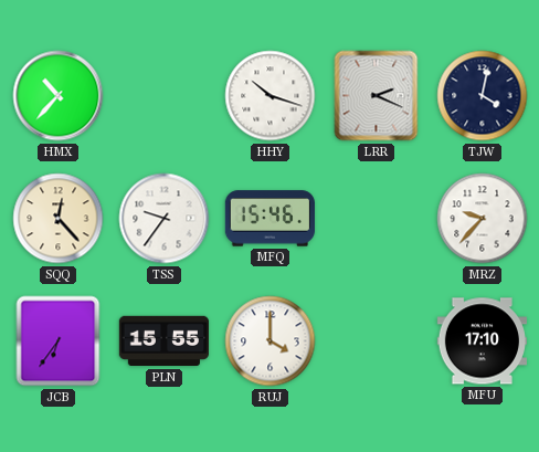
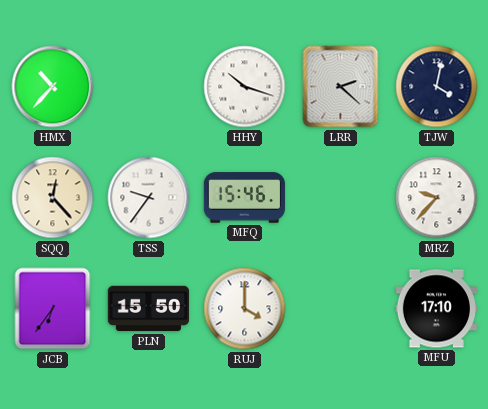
LRR: 2:19 -> 2:22
PLN: 15:55 -> 15:50
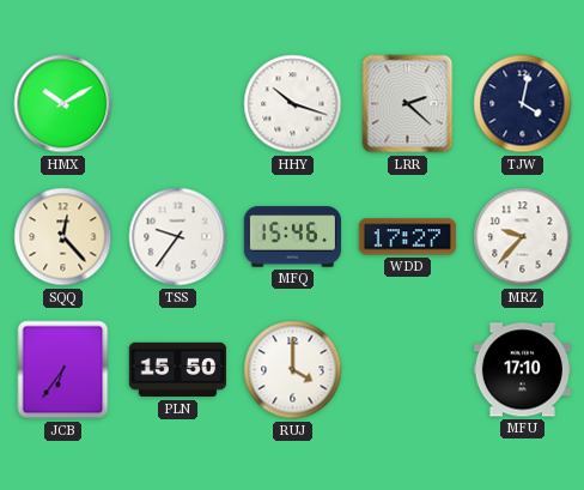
HMX: 10:37 -> 10:10
WDD: none -> 17:27
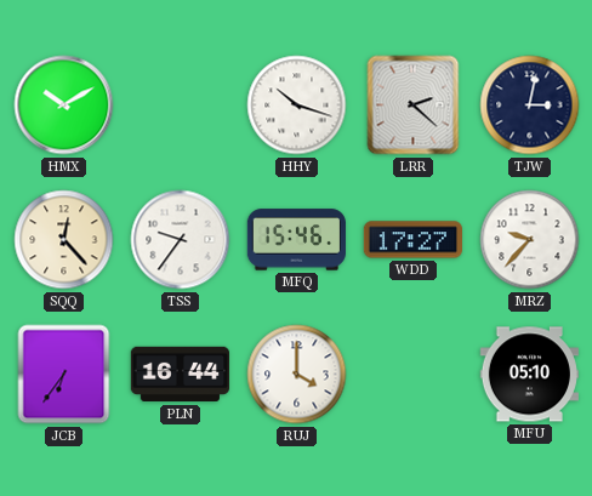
TJW: 4:02 -> 3:02
PLN: 15:50 -> 16:44
MFU: 17:10 -> 05:10
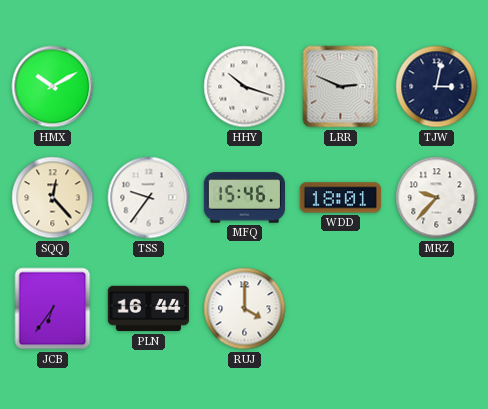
LRR: 2:22 -> 2:49
WDD: 17:27 -> 18:01
MFU: 05:10 -> none
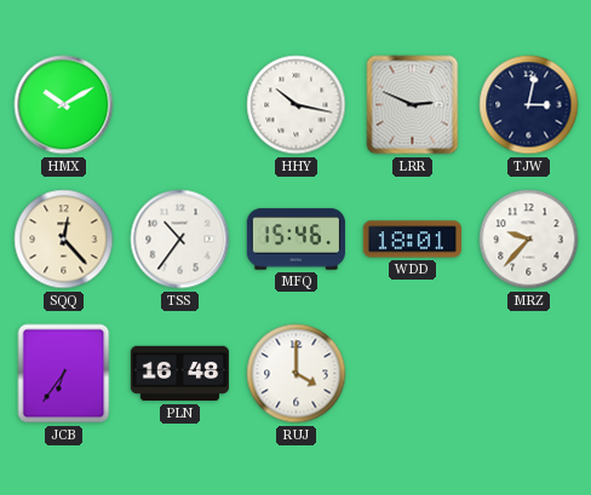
HHY: 10:18 -> 10:17
TSS: 9:36 -> 10:36
PLN: 16:44 -> 16:48
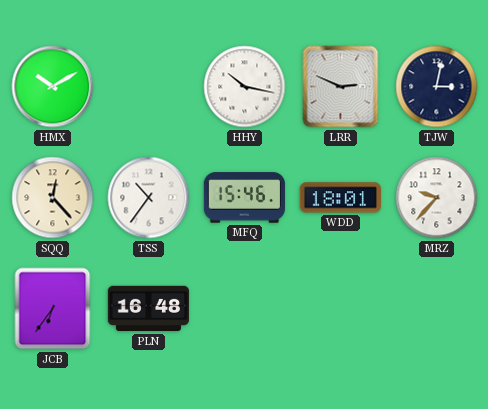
RUJ: 4:00 -> none
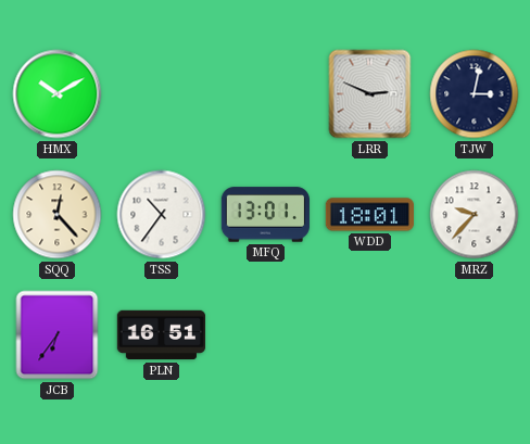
HHY: 10:17 -> none
MFQ: 15:46 -> 13:01
PLN: 16:48 -> 16:51
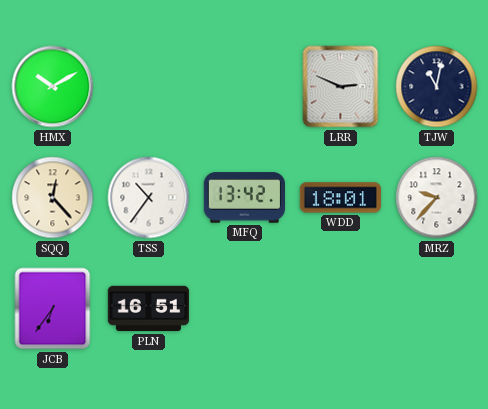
TJW: 3:02 -> 11:02
MFQ: 13:01 -> 13:42
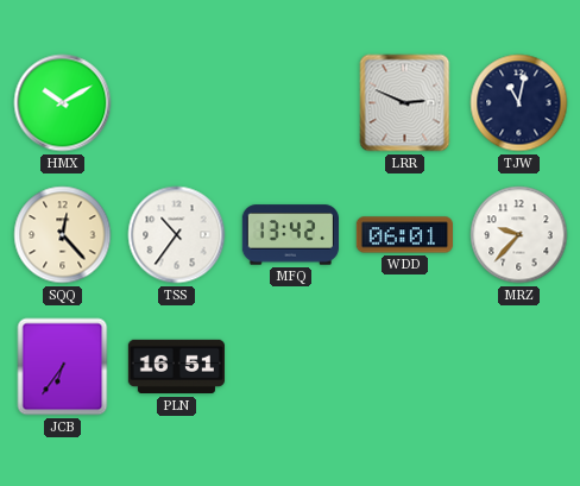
WDD: 18:01 -> 06:01
